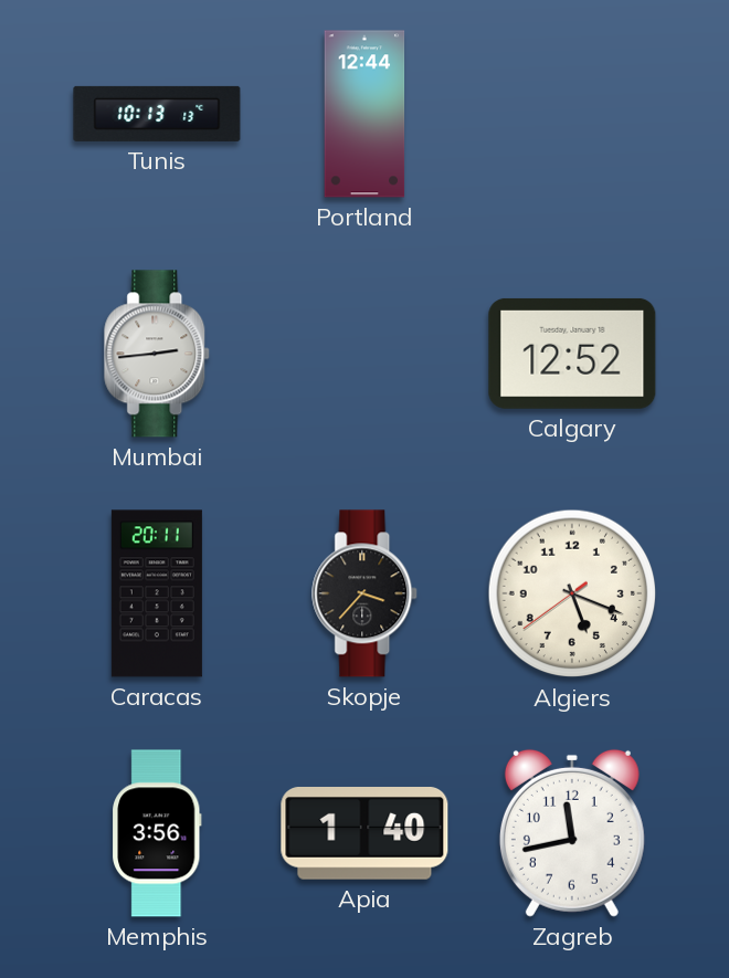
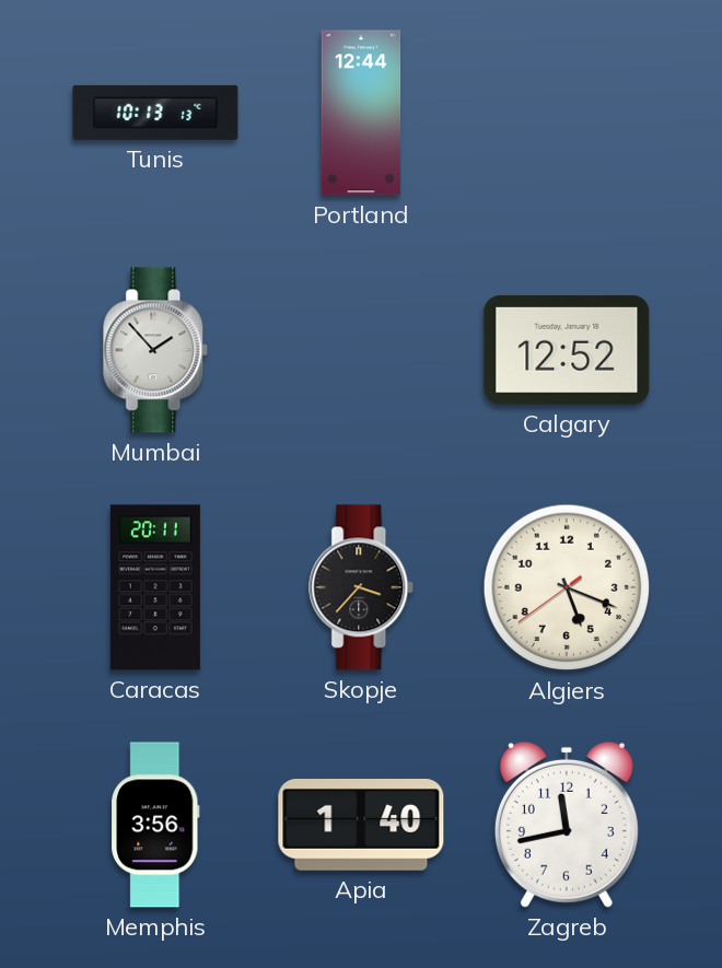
Mumbai: 2:44 -> 1:53
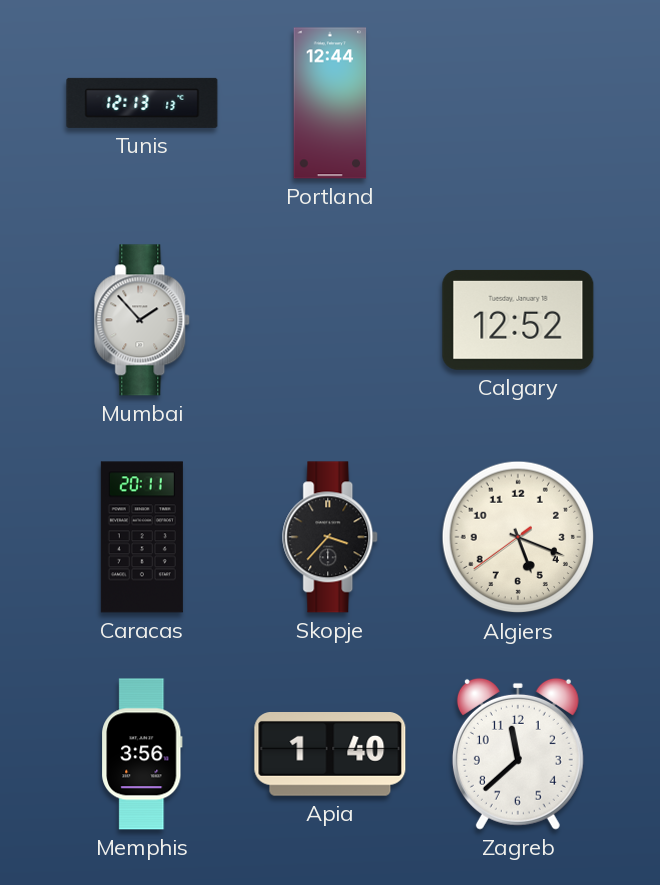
Tunis: 10:13 -> 12:13
Zagreb: 11:43 -> 11:38
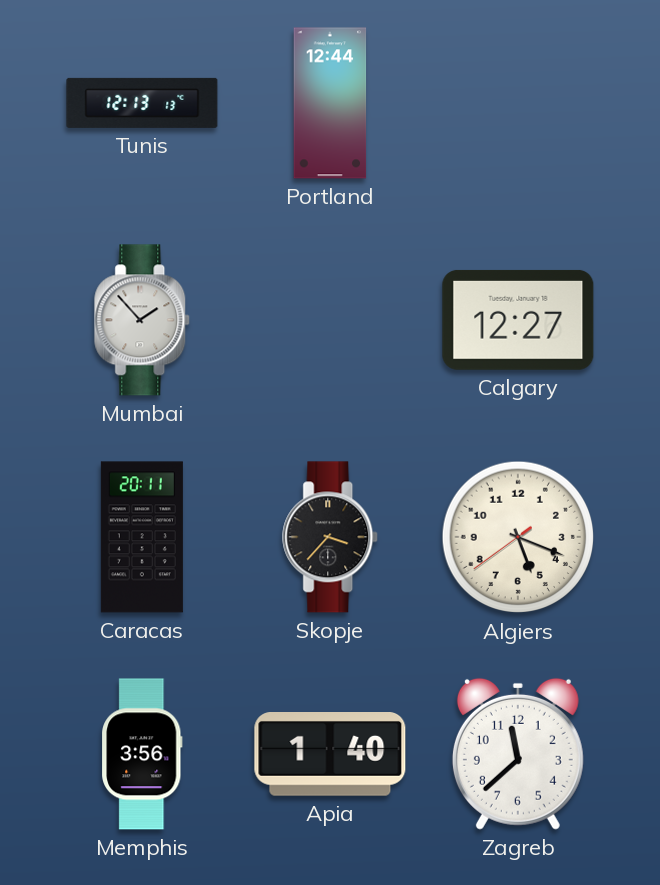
Calgary: 12:52 -> 12:27
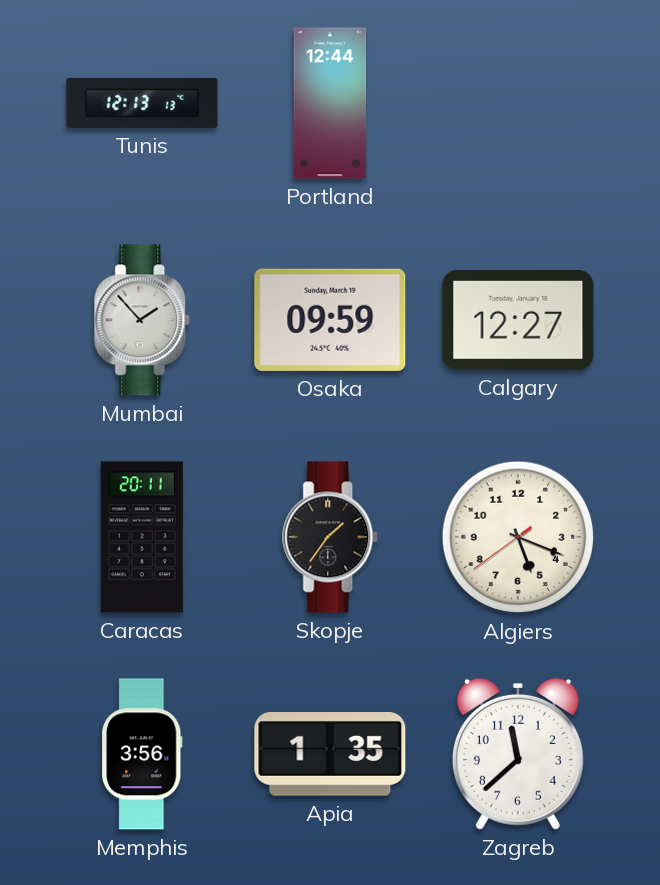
Osaka: none -> 09:59
Skopje: 3:37 -> 1:36
Apia: 1:40 -> 1:35
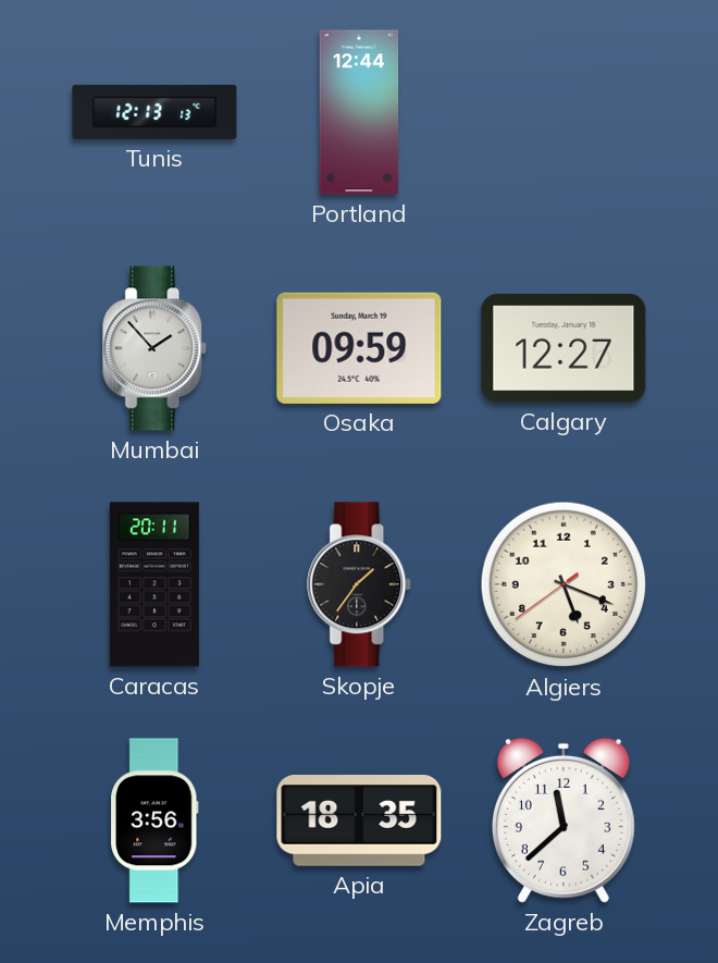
Apia: 1:35 -> 18:35
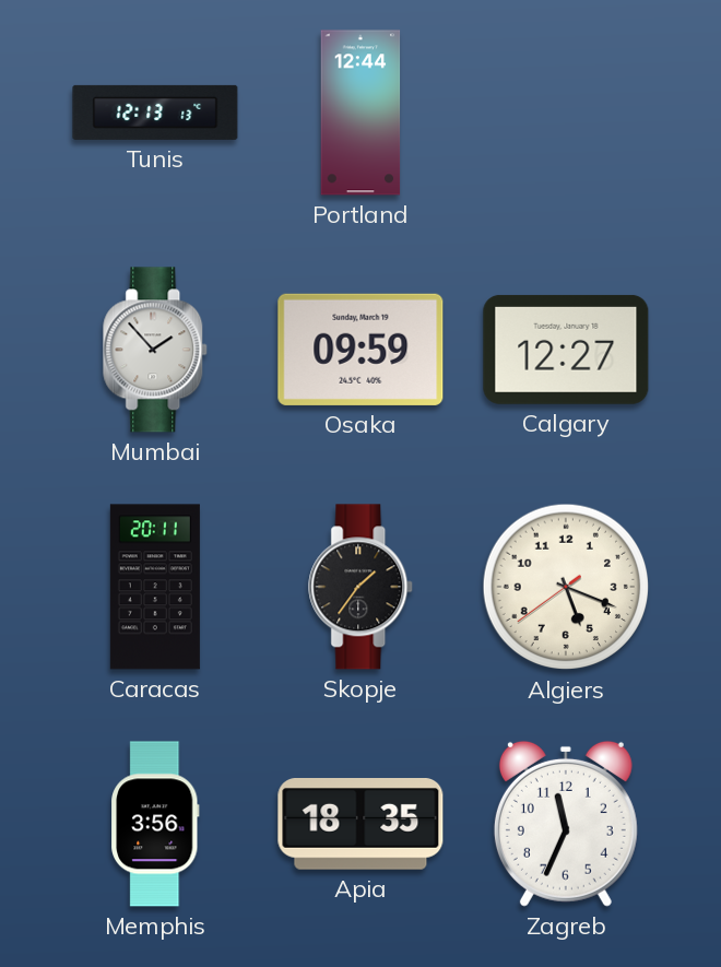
Zagreb: 11:38 -> 11:34
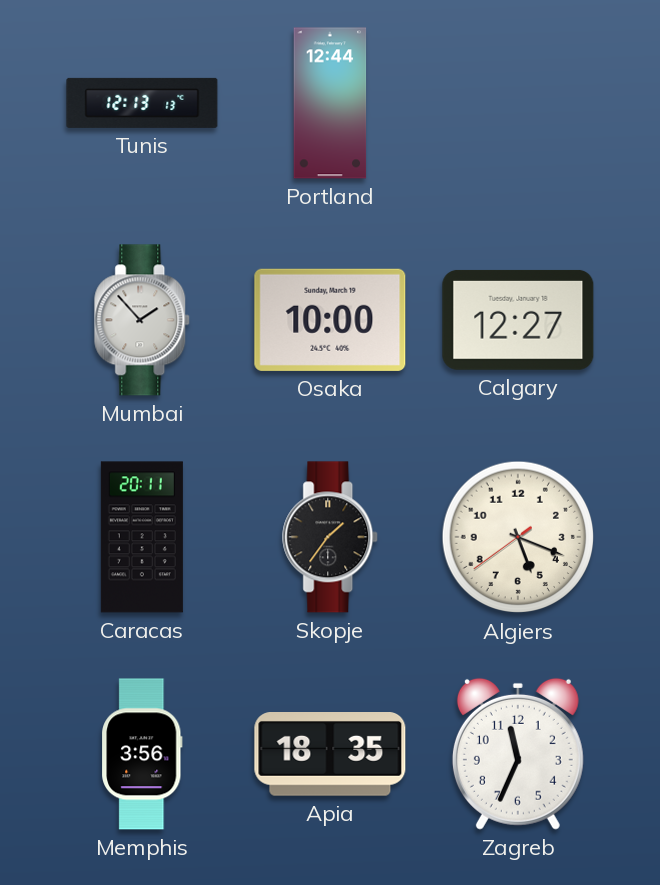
Osaka: 09:59 -> 10:00
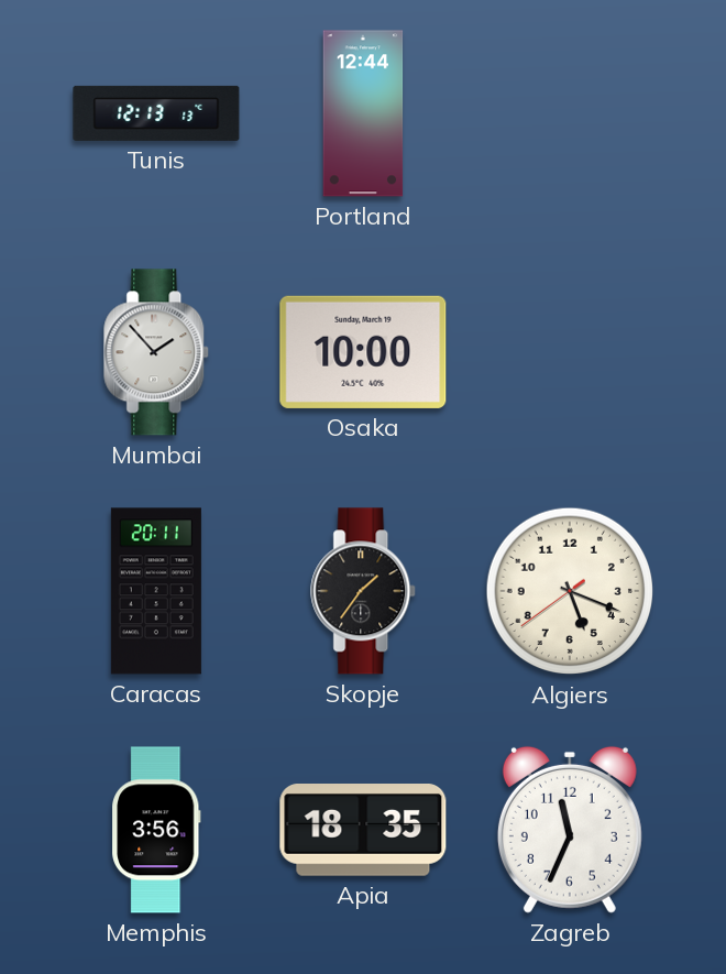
Calgary: 12:27 -> none
